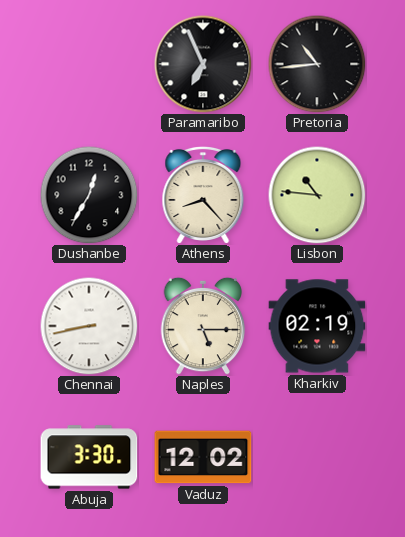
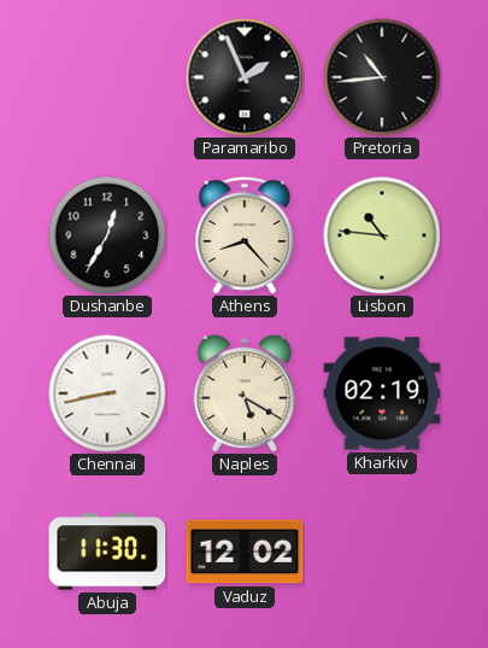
Paramaribo: 6:56 -> 1:56
Naples: 5:15 -> 5:20
Abuja: 3:30 -> 11:30
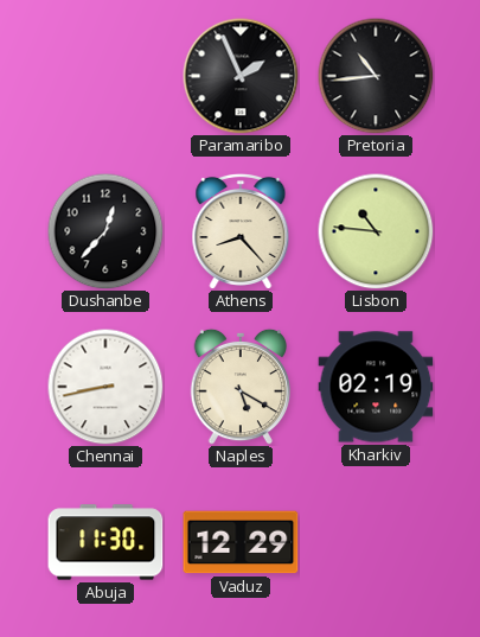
Dushanbe: 12:35 -> 12:37
Vaduz: 12:02 -> 12:29
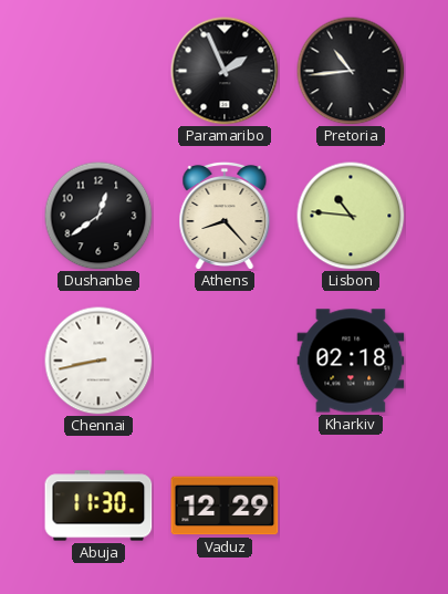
Dushanbe: 12:37 -> 12:39
Naples: 5:20 -> none
Kharkiv: 02:19 -> 02:18
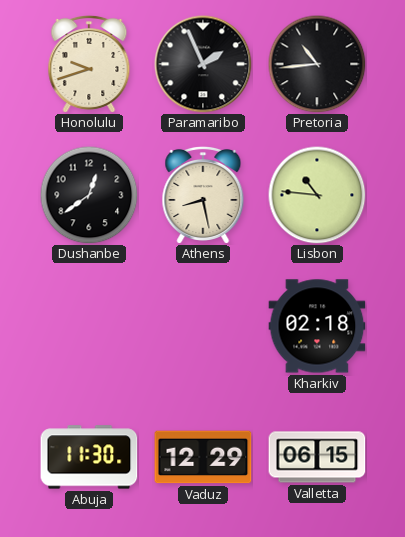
Honolulu: none -> 9:42
Athens: 8:23 -> 8:28
Chennai: 8:43 -> none
Valletta: none -> 06:15
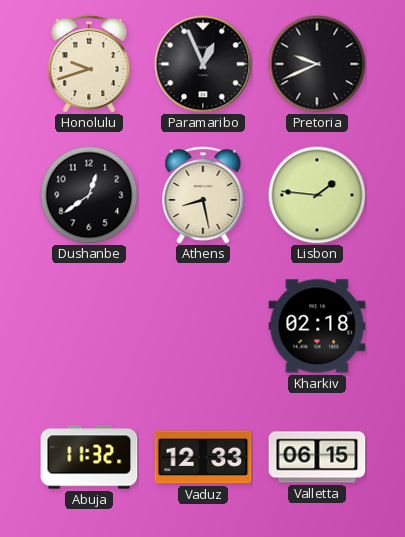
Paramaribo: 1:56 -> 12:56
Pretoria: 10:44 -> 9:41
Lisbon: 10:46 -> 1:46
Abuja: 11:30 -> 11:32
Vaduz: 12:29 -> 12:33
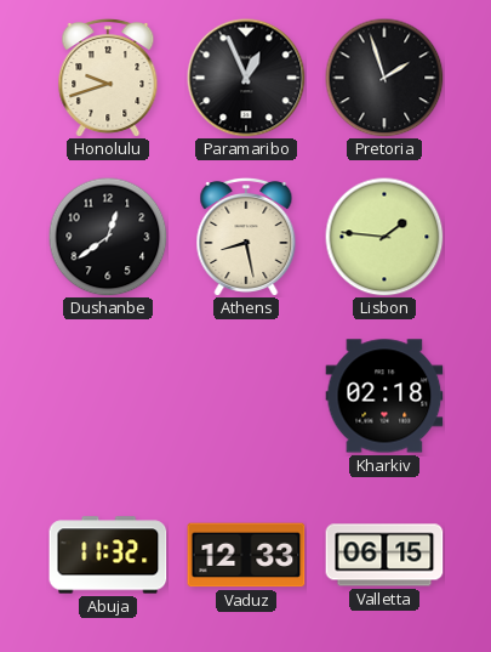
Pretoria: 9:41 -> 1:57
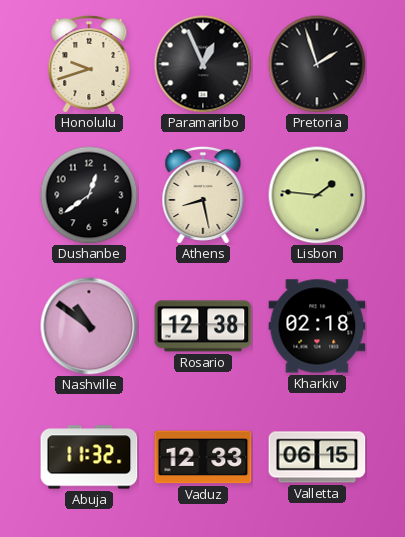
Nashville: none -> 10:51
Rosario: none -> 12:38
